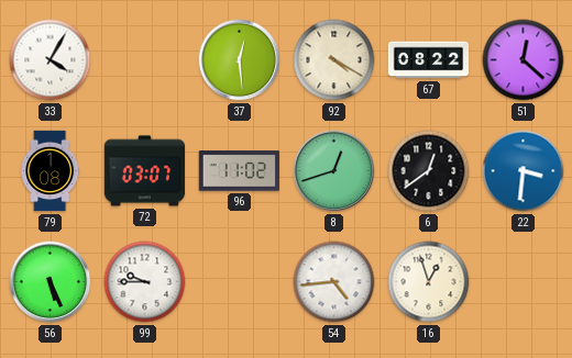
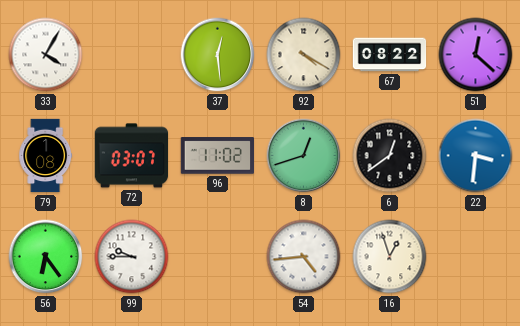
56: 5:26 -> 6:24
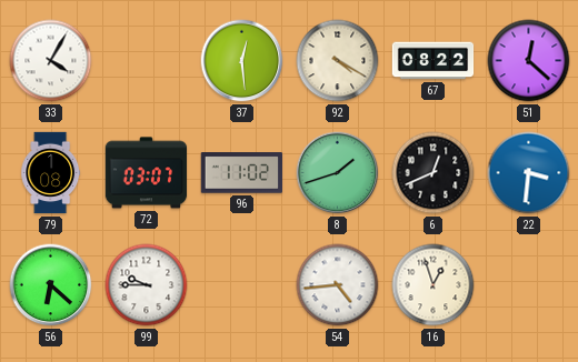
8: 12:42 -> 1:42
6: 12:39 -> 12:41
56: 6:24 -> 6:22
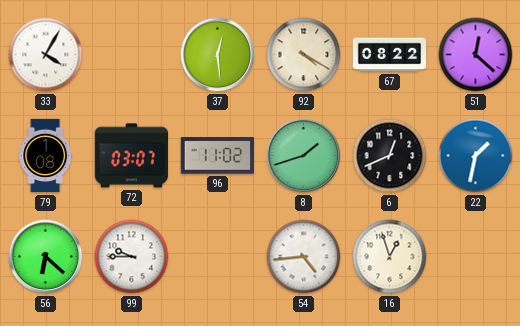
22: 3:31 -> 1:32
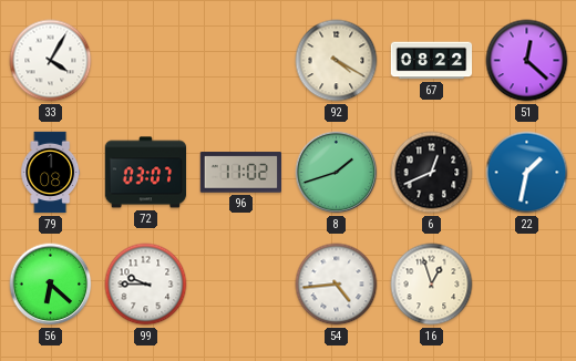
37: 12:29 -> none
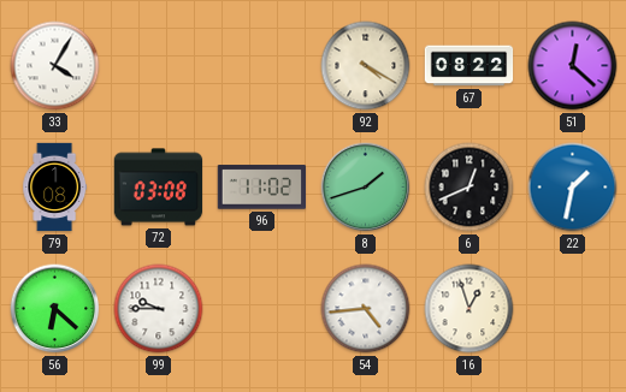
72: 03:07 -> 03:08
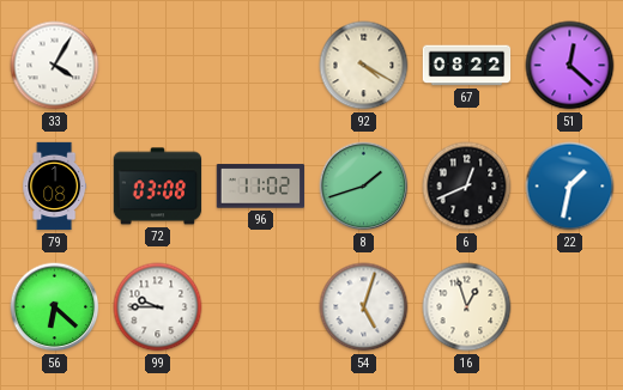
54: 4:44 -> 5:03
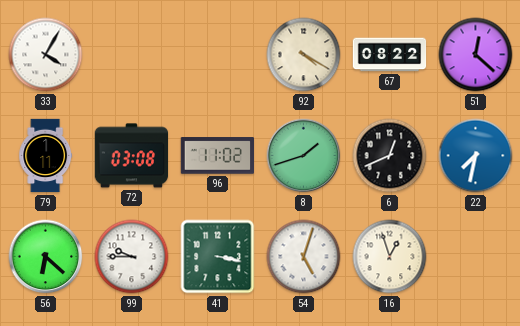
79: 1:08 -> 1:11
22: 1:32 -> 7:32
41: none -> 3:17
